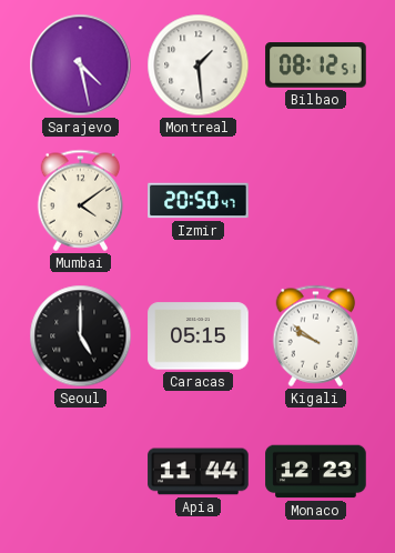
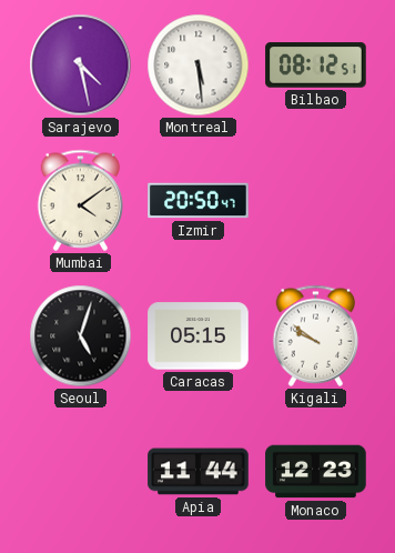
Montreal: 1:29 -> 5:29
Seoul: 5:00 -> 5:03
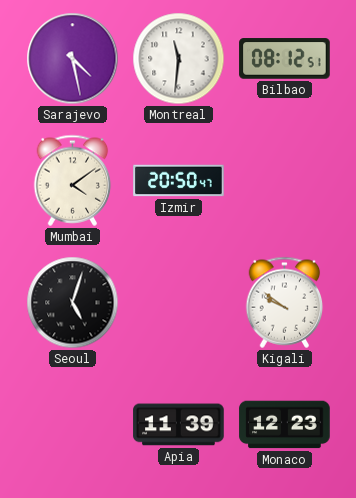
Montreal: 5:29 -> 11:31
Caracas: 05:15 -> none
Apia: 11:44 -> 11:39
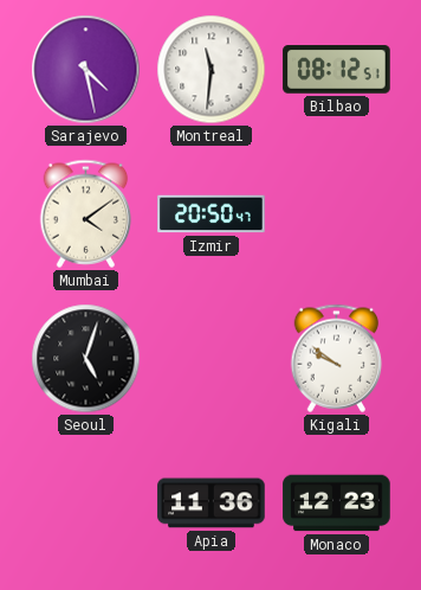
Apia: 11:39 -> 11:36
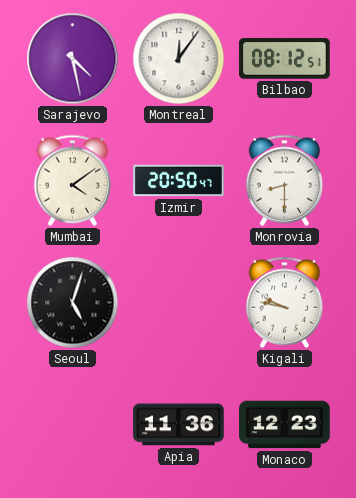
Montreal: 11:31 -> 12:06
Monrovia: none -> 8:30
Kigali: 9:51 -> 9:47
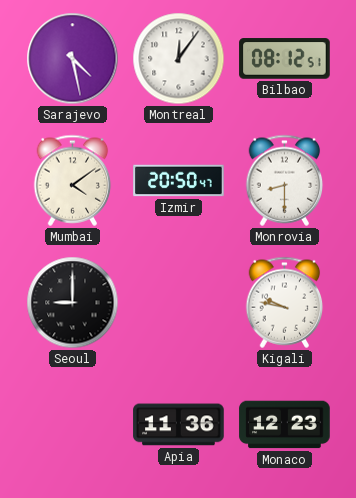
Seoul: 5:03 -> 9:00
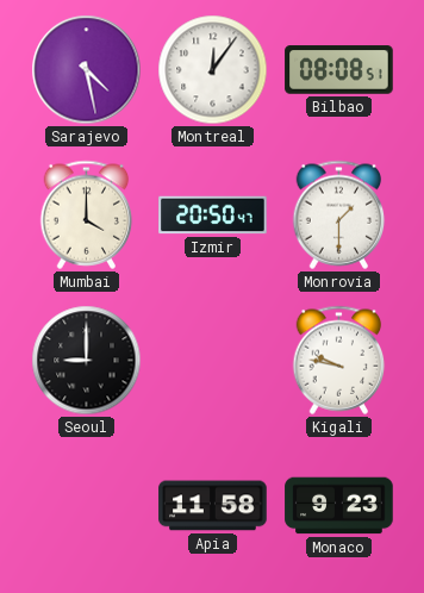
Bilbao: 08:12 -> 08:08
Mumbai: 4:09 -> 4:00
Monrovia: 8:30 -> 1:30
Apia: 11:36 -> 11:58
Monaco: 12:23 -> 9:23
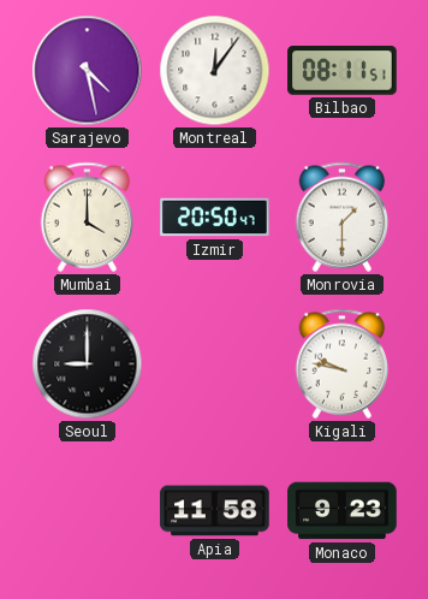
Bilbao: 08:08 -> 08:11
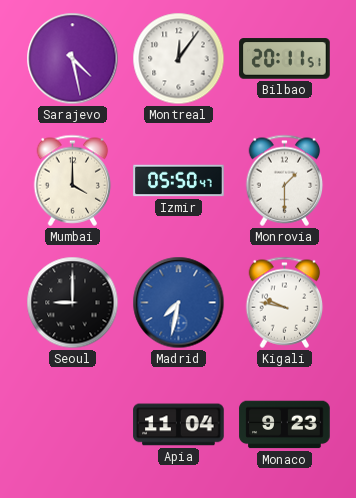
Bilbao: 08:11 -> 20:11
Izmir: 20:50 -> 05:50
Madrid: none -> 7:32
Apia: 11:58 -> 11:04
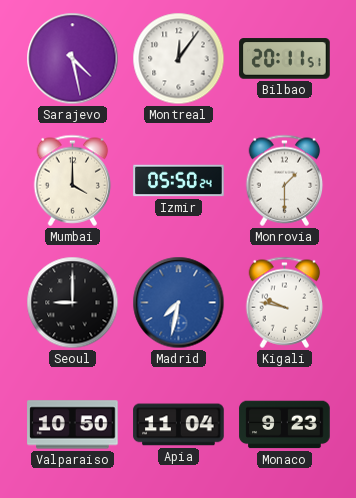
Izmir: 05:50:47 -> 05:50:24
Valparaiso: none -> 10:50
